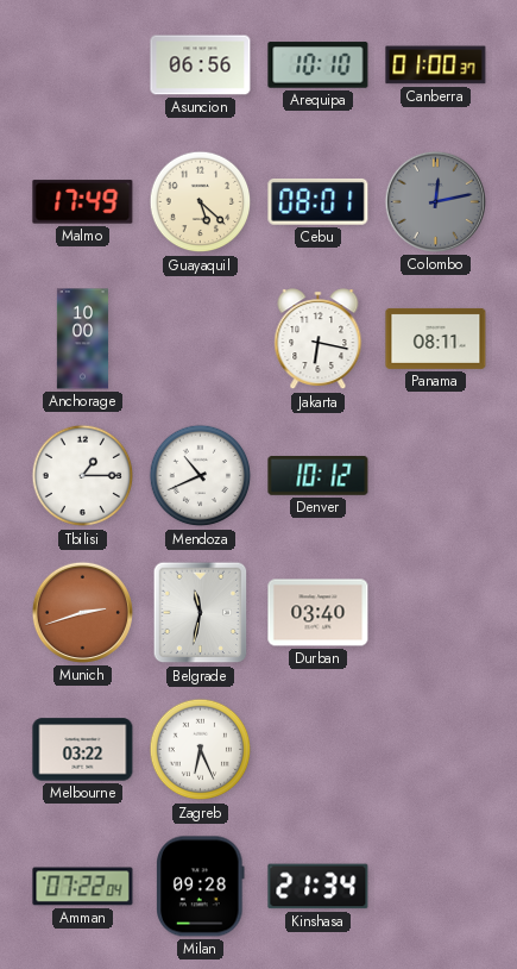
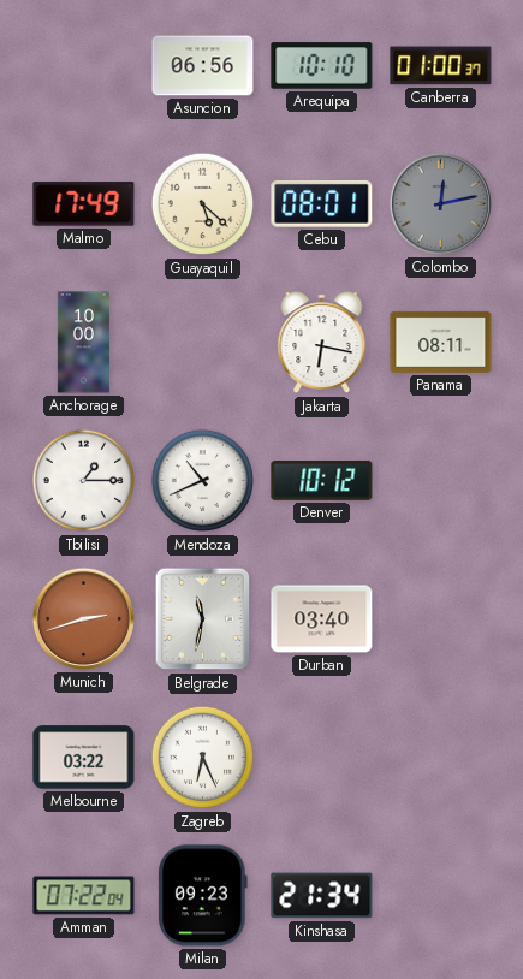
Milan: 09:28 -> 09:23
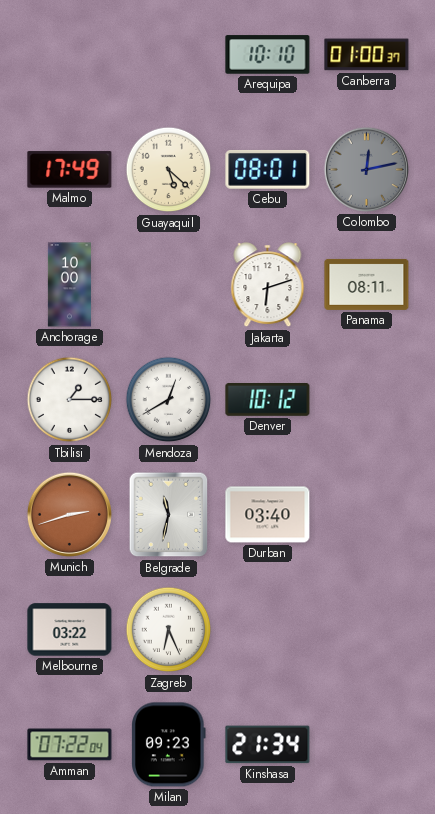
Asuncion: 06:56 -> none
Jakarta: 6:17 -> 6:12
Mendoza: 10:41 -> 12:40
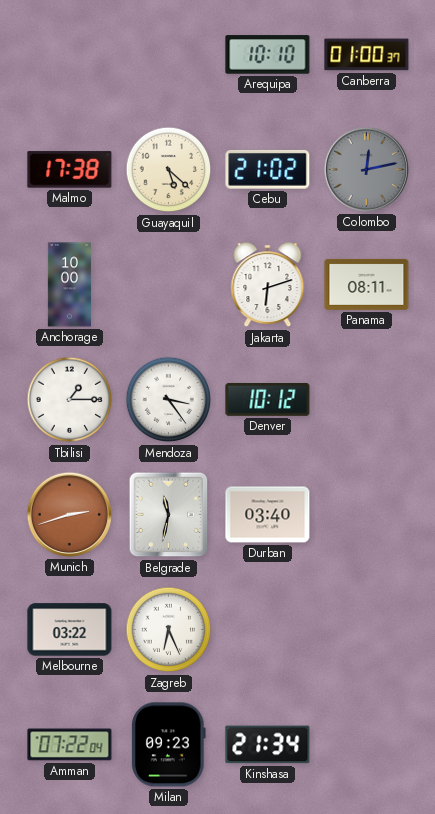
Malmo: 17:49 -> 17:38
Cebu: 08:01 -> 21:02
Mendoza: 12:40 -> 3:24
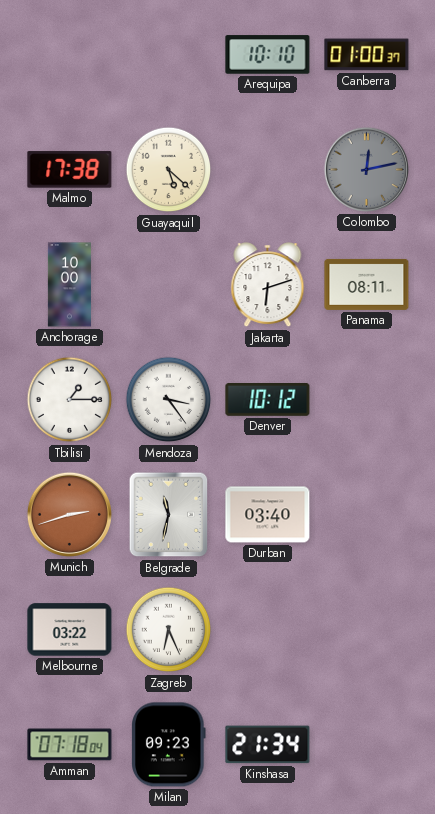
Cebu: 21:02 -> none
Amman: 07:22 -> 07:18
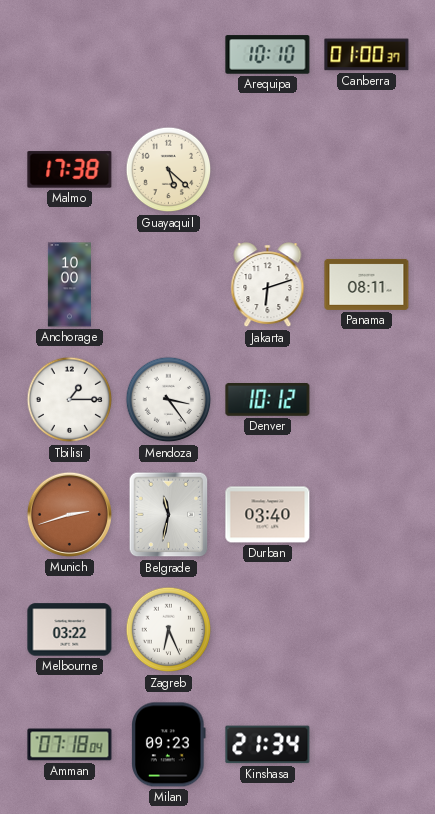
Colombo: 12:13 -> none
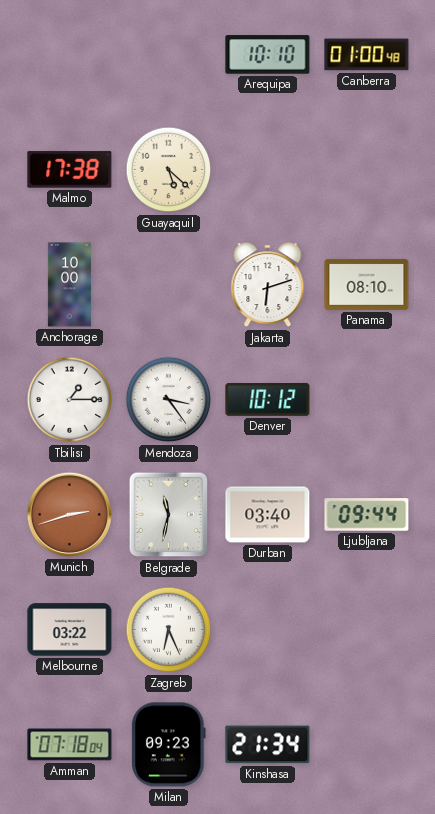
Canberra: 01:00:37 -> 01:00:48
Panama: 08:11 -> 08:10
Ljubljana: none -> 09:44
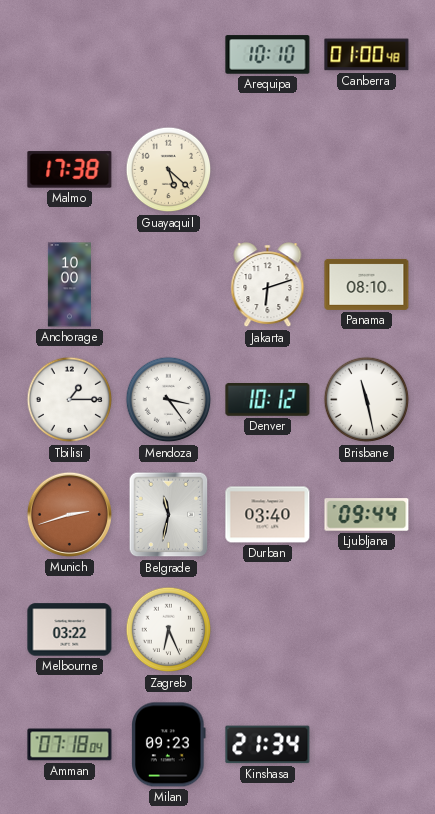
Brisbane: none -> 11:28
